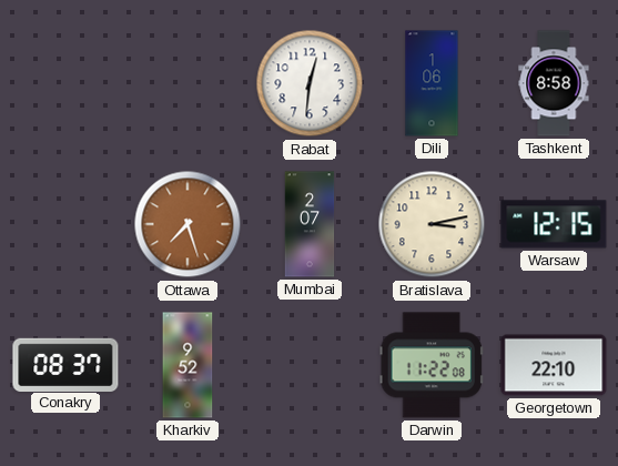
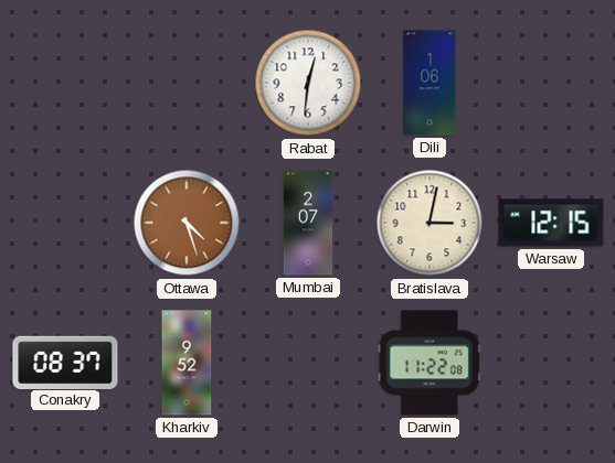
Tashkent: 8:58 -> none
Ottawa: 7:27 -> 4:27
Bratislava: 3:13 -> 3:02
Georgetown: 22:10 -> none
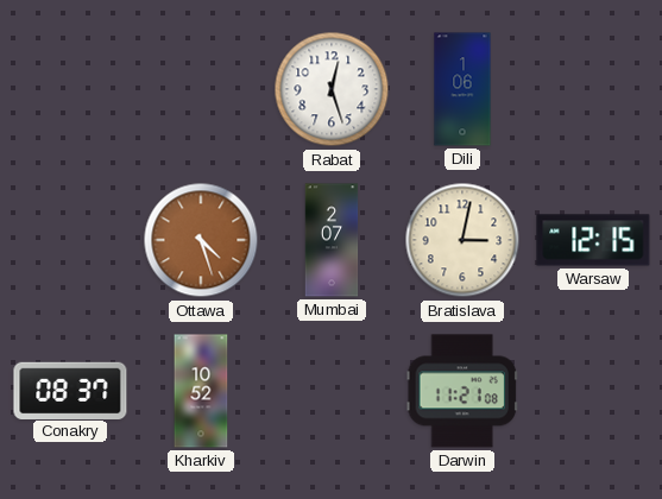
Rabat: 12:31 -> 12:27
Kharkiv: 9:52 -> 10:52
Darwin: 11:22 -> 11:21
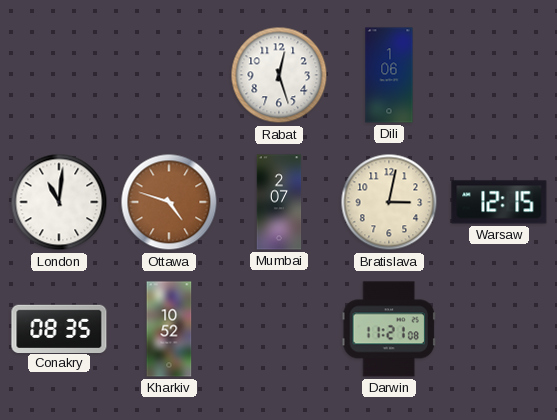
London: none -> 11:01
Ottawa: 4:27 -> 4:48
Conakry: 08:37 -> 08:35
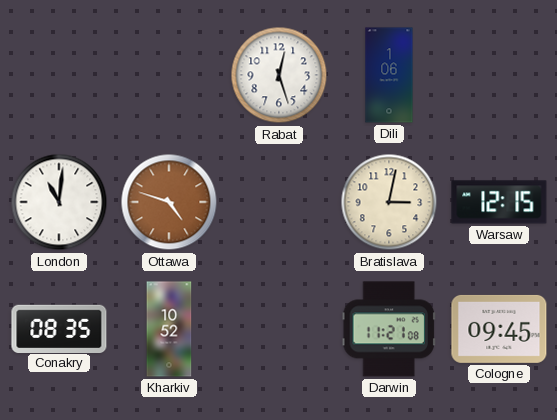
Mumbai: 2:07 -> none
Cologne: none -> 09:45
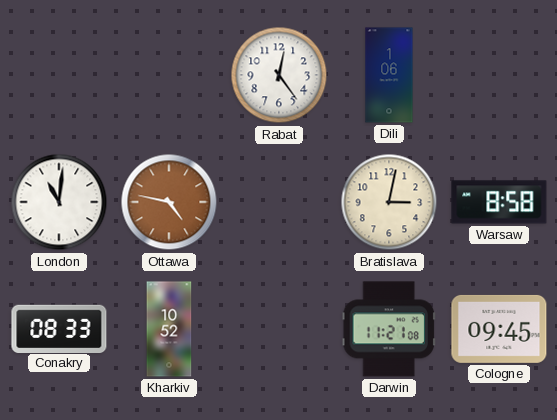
Rabat: 12:27 -> 12:24
Ottawa: 4:48 -> 4:47
Warsaw: 12:15 -> 8:58
Conakry: 08:35 -> 08:33
